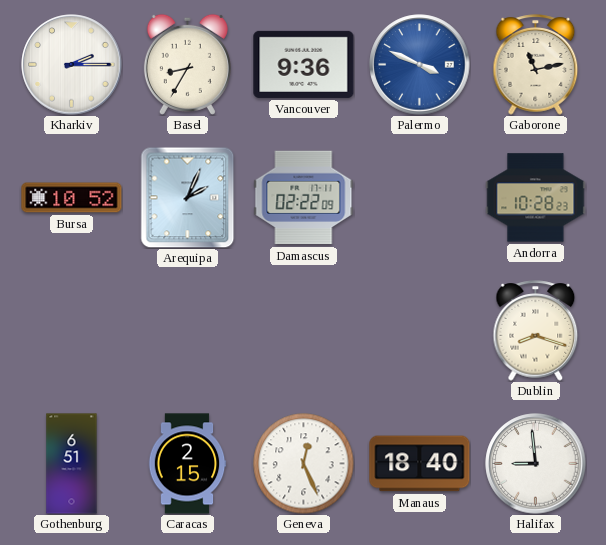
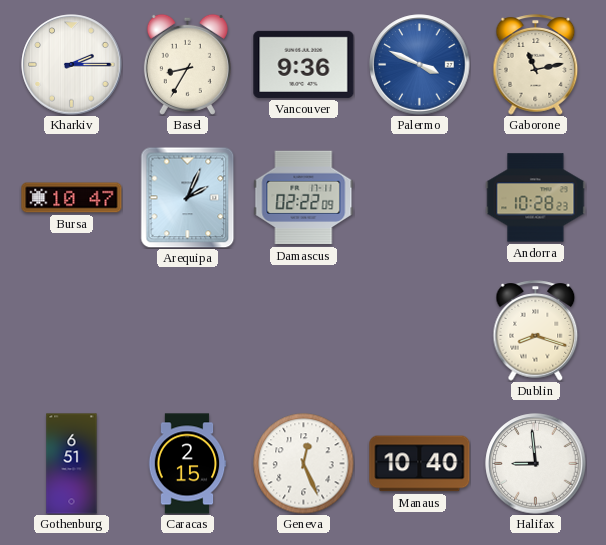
Bursa: 10:52 -> 10:47
Manaus: 18:40 -> 10:40
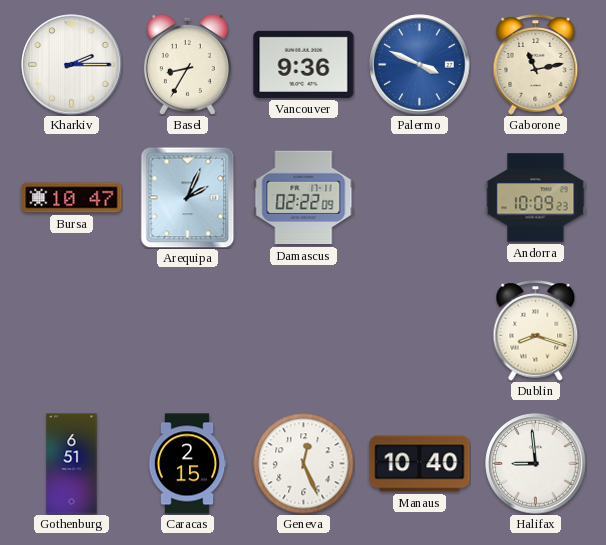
Andorra: 10:28 -> 10:09
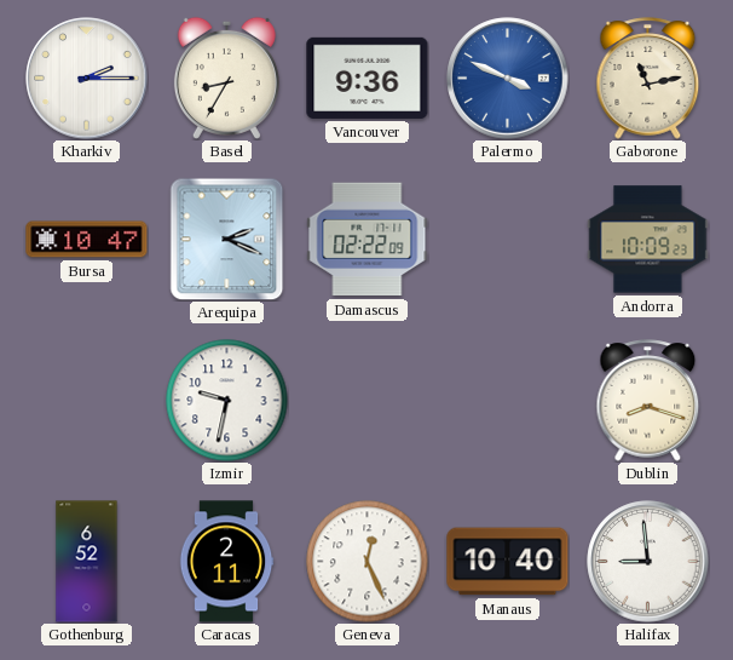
Arequipa: 2:04 -> 2:19
Izmir: none -> 9:32
Gothenburg: 6:51 -> 6:52
Caracas: 2:15 -> 2:11
